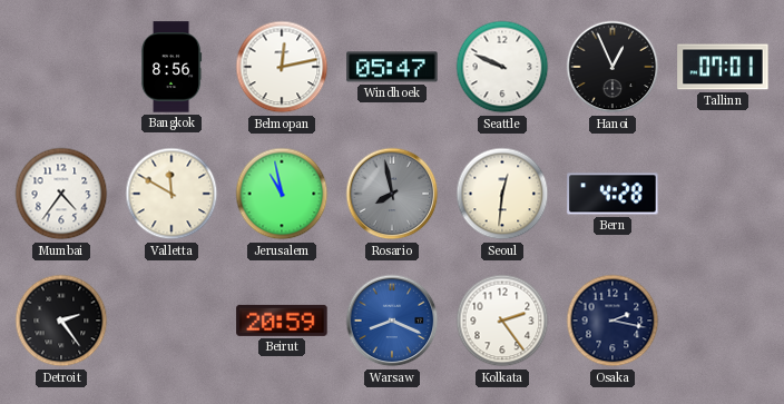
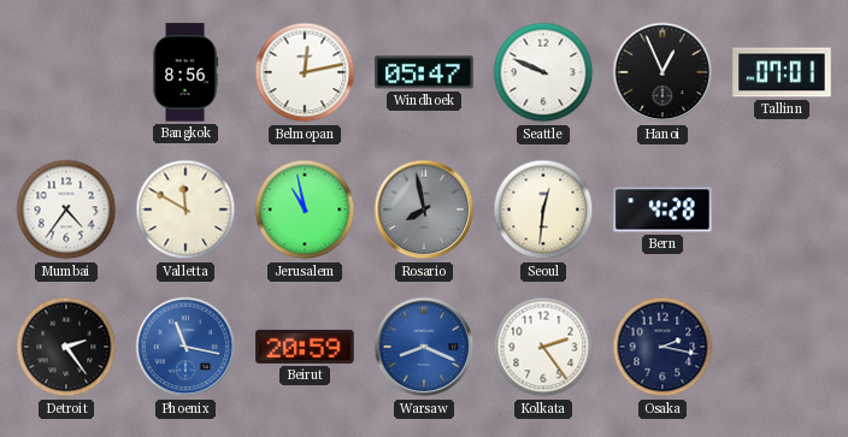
Phoenix: none -> 11:17
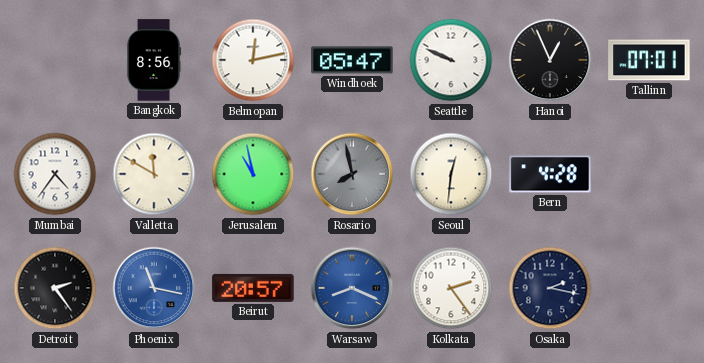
Beirut: 20:59 -> 20:57
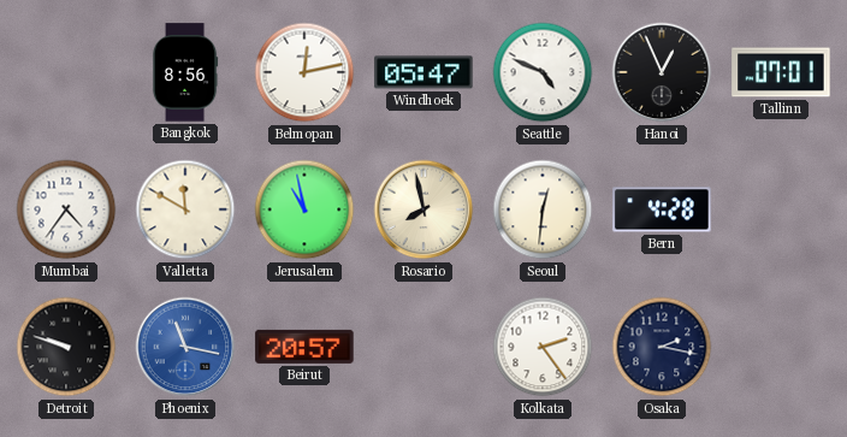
Seattle: 9:49 -> 4:49
Rosario dial: grey -> cream
Detroit: 2:24 -> 9:48
Warsaw: 8:19 -> none
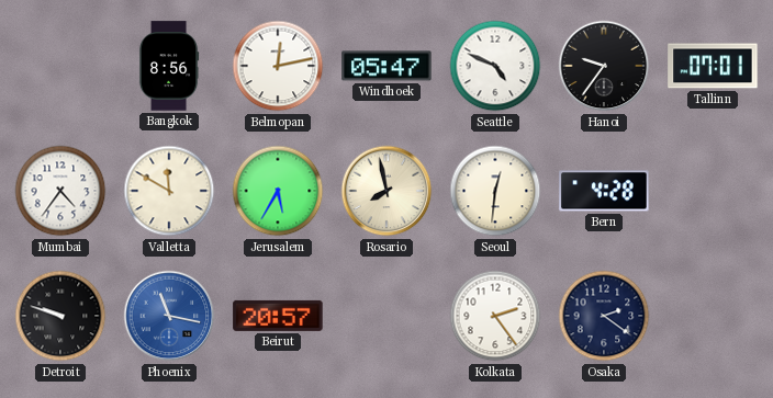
Hanoi: 12:56 -> 9:36
Jerusalem: 10:58 -> 5:35
Osaka: 2:17 -> 2:21
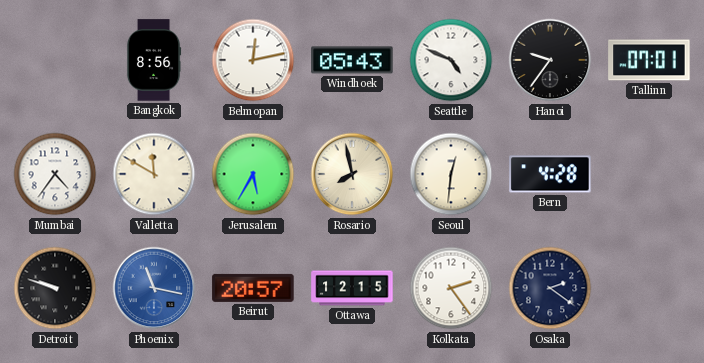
Windhoek: 05:47 -> 05:43
Ottawa: none -> 12:15
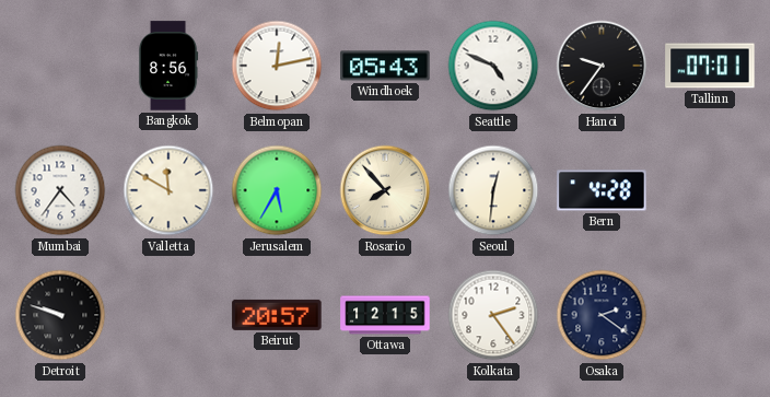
Rosario: 7:58 -> 7:53
Phoenix: 11:17 -> none
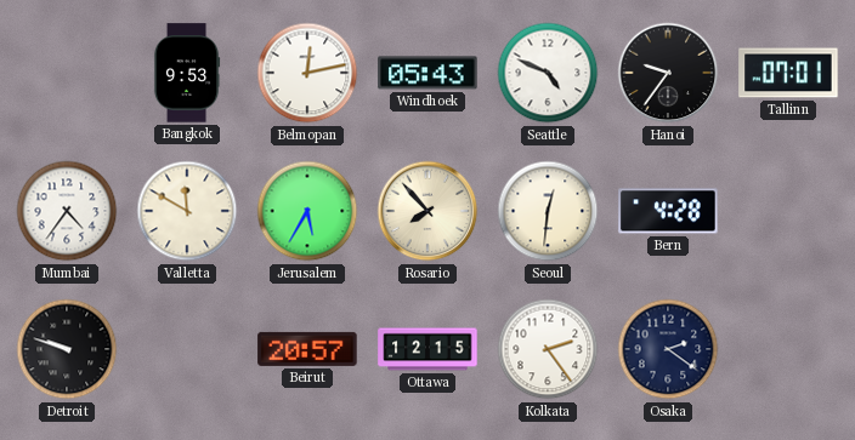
Bangkok: 8:56 -> 9:53
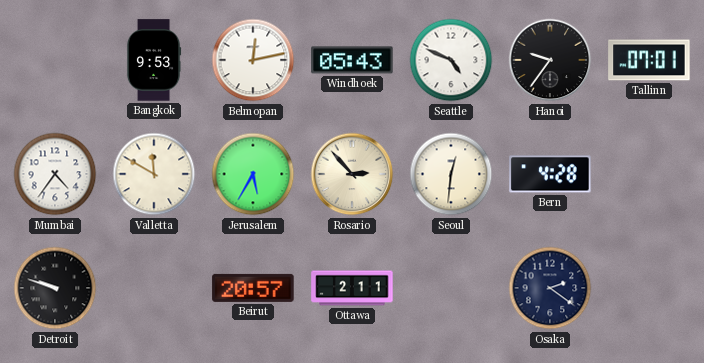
Rosario: 7:53 -> 2:53
Ottawa: 12:15 -> 2:11
Kolkata: 2:24 -> none
